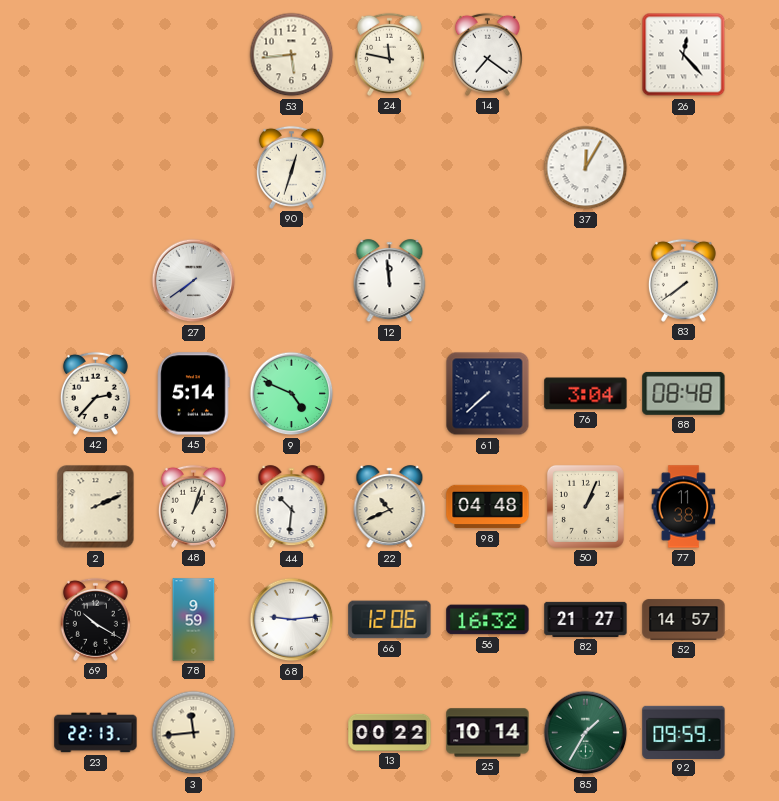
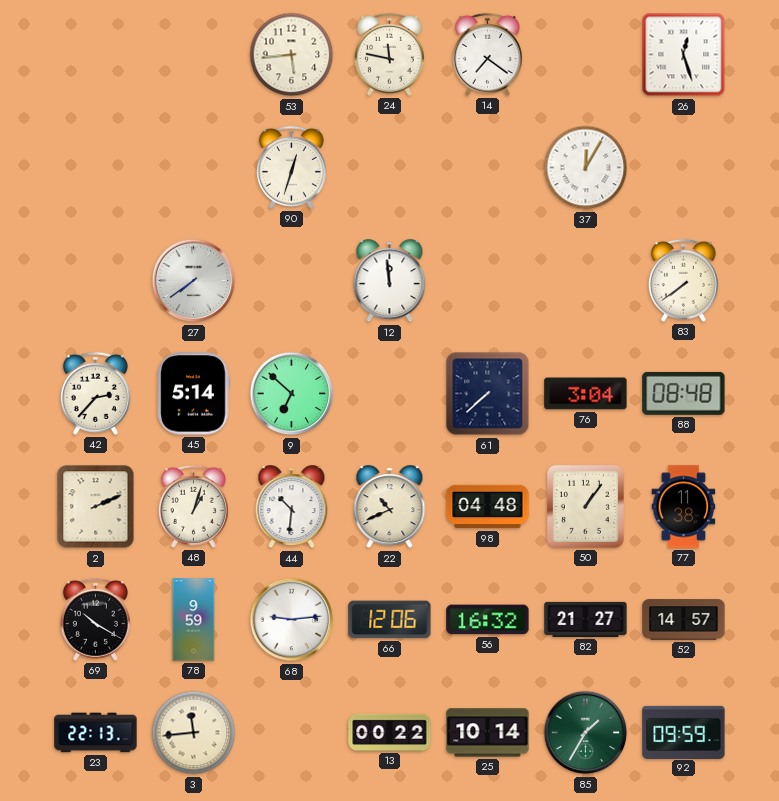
26: 12:23 -> 12:27
9: 4:49 -> 6:52
50: 1:04 -> 1:06
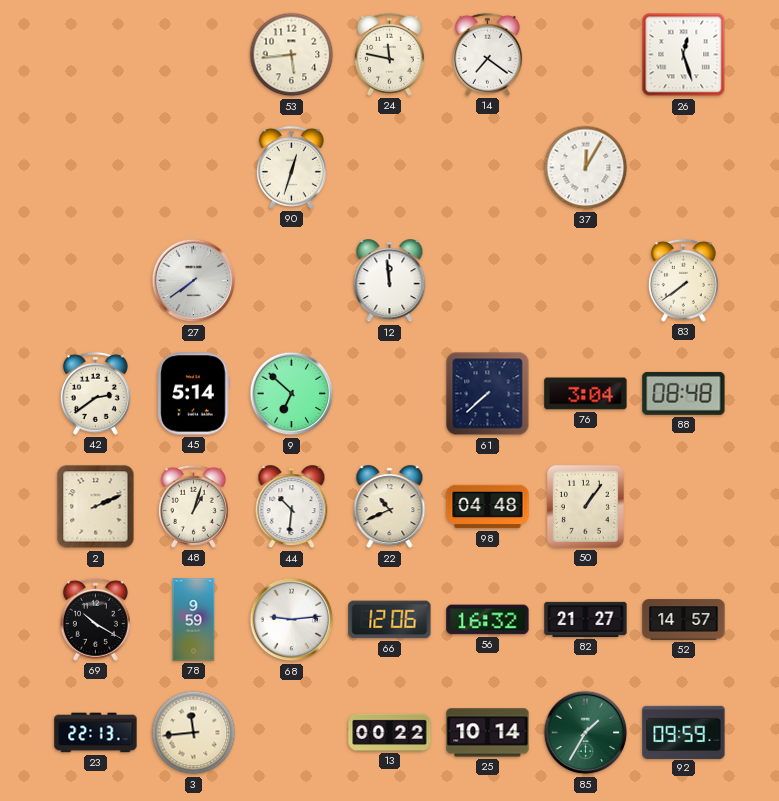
42: 2:37 -> 2:39
77: 11:38 -> none
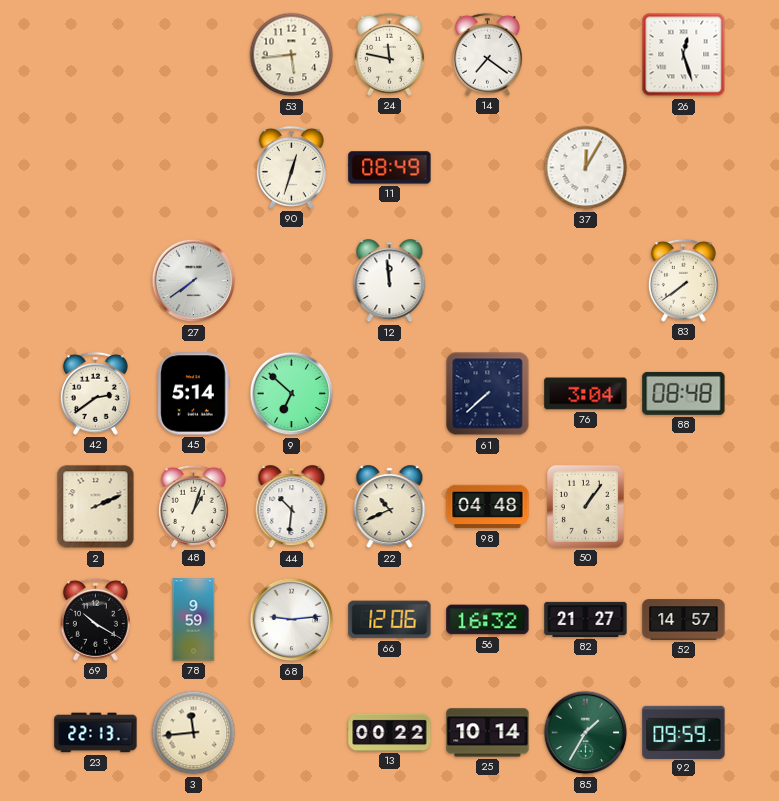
11: none -> 08:49
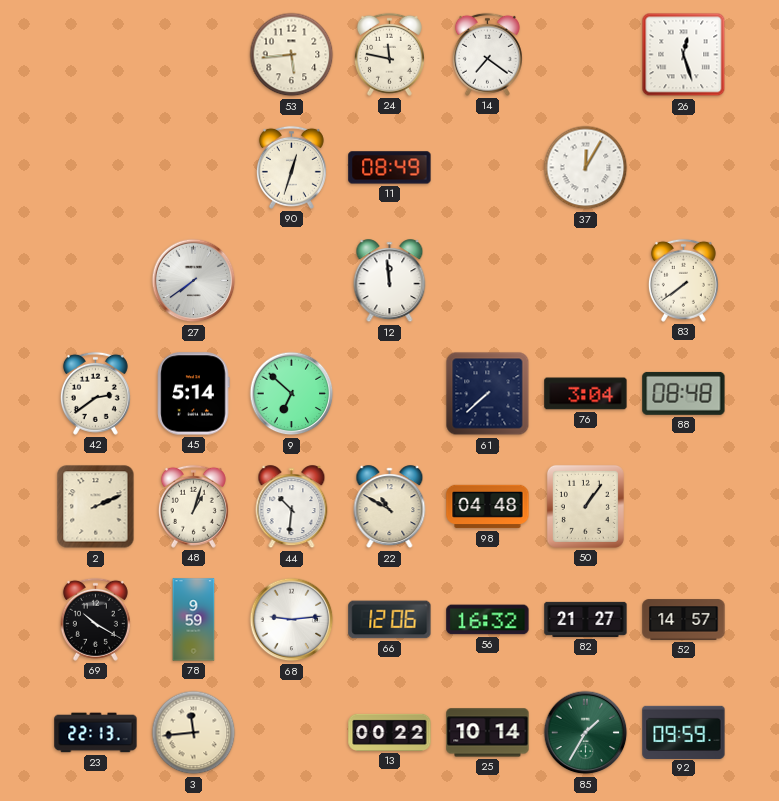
22: 10:41 -> 10:50
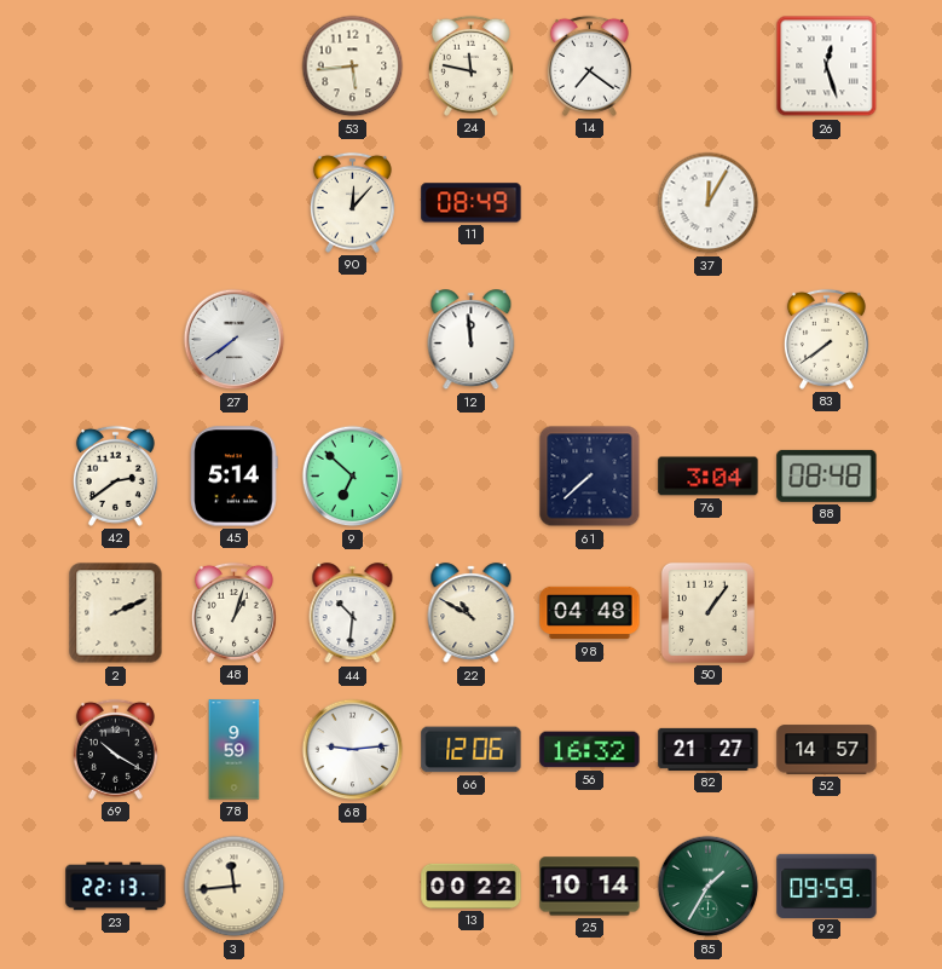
90: 12:33 -> 12:07
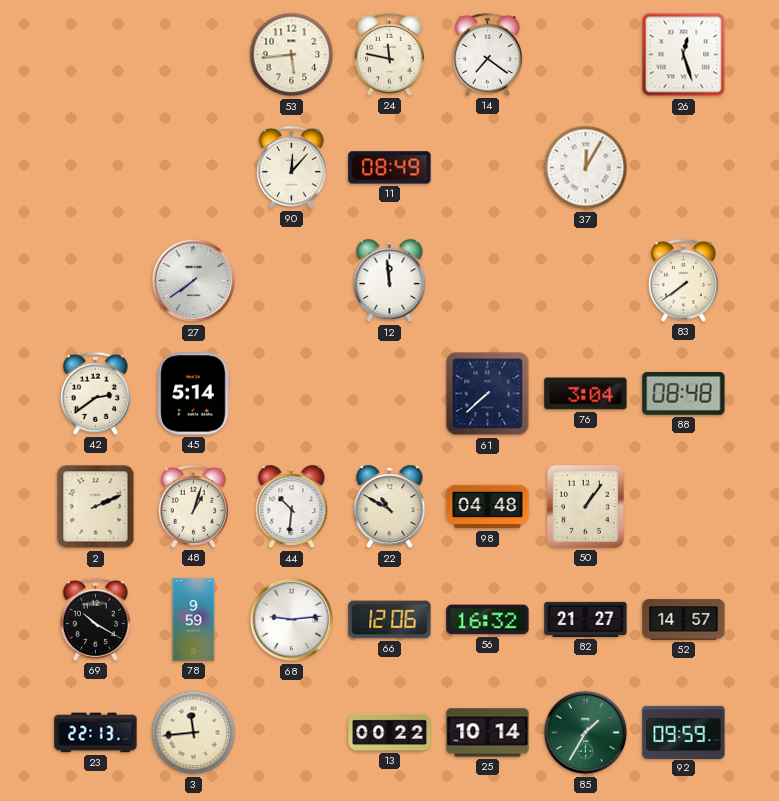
9: 6:52 -> none
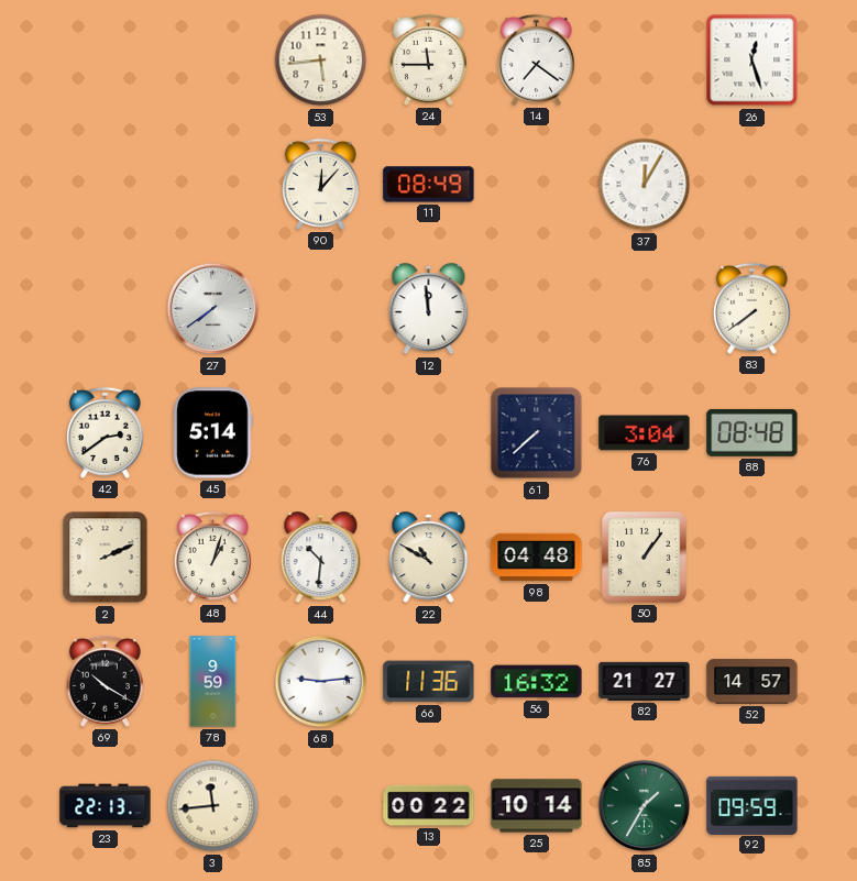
24: 11:47 -> 11:45
66: 12:06 -> 11:36
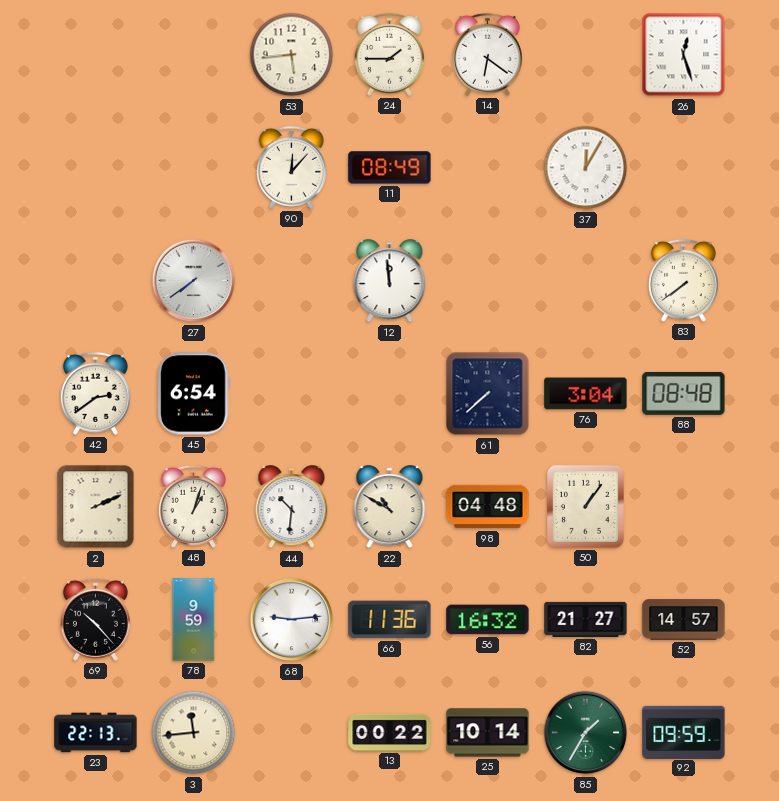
24: 11:45 -> 1:45
14: 7:21 -> 6:21
45: 5:14 -> 6:54
69: 10:20 -> 10:23
